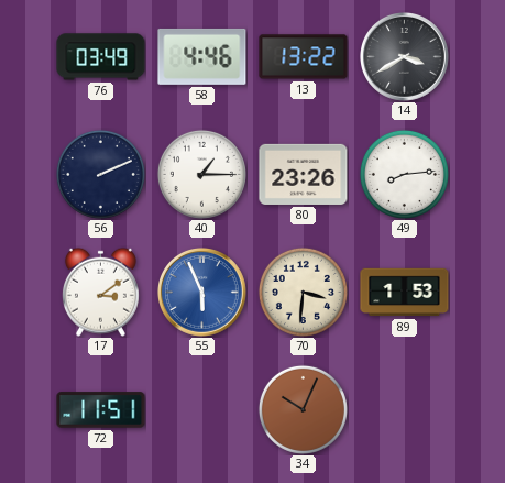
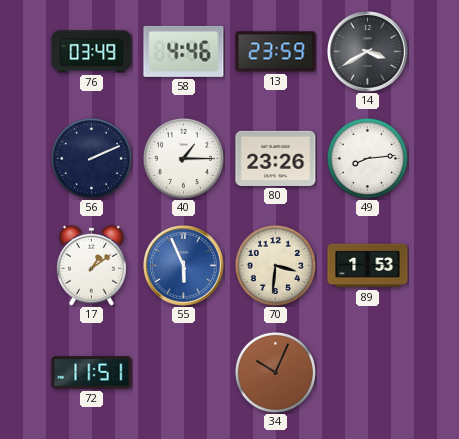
13: 13:22 -> 23:59
17: 3:09 -> 1:09
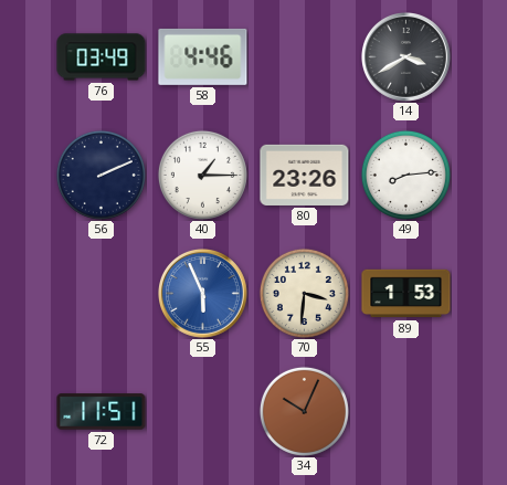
13: 23:59 -> none
17: 1:09 -> none
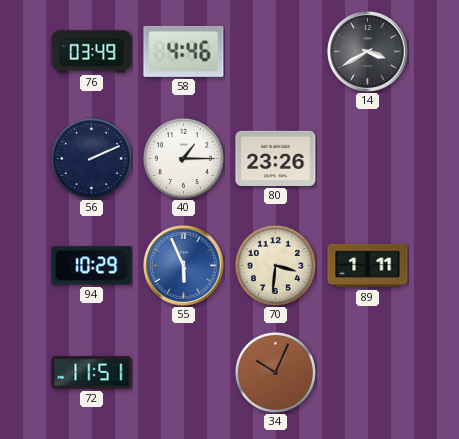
49: 8:14 -> none
94: none -> 10:29
89: 1:53 -> 1:11
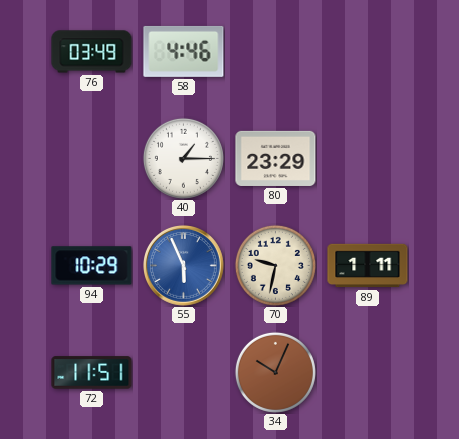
14: 3:40 -> none
56: 2:11 -> none
80: 23:26 -> 23:29
70: 3:31 -> 9:32
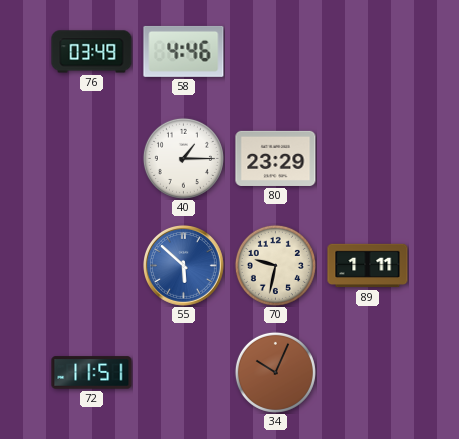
94: 10:29 -> none
55: 5:56 -> 5:52
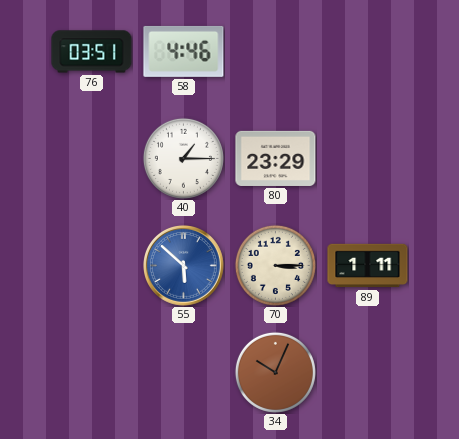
76: 03:49 -> 03:51
70: 9:32 -> 3:15
72: 11:51 -> none
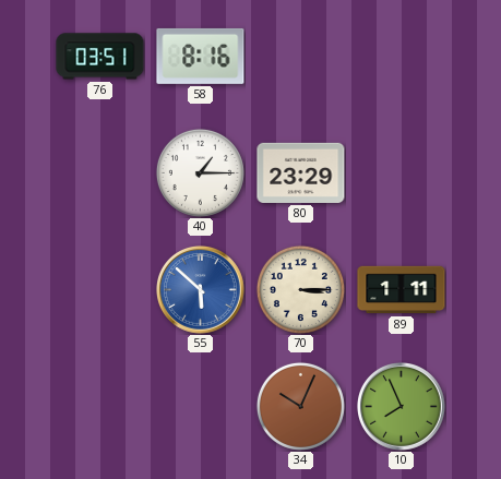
58: 4:46 -> 8:16
10: none -> 7:56
